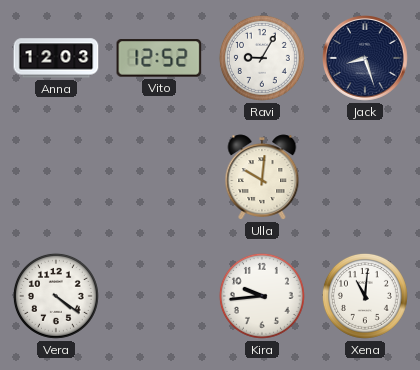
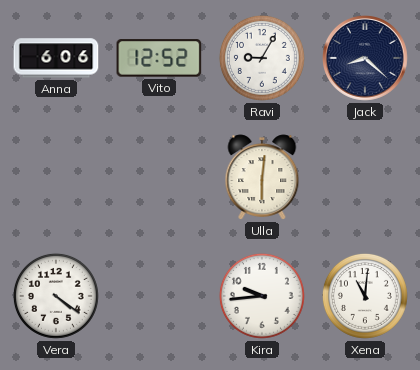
Anna: 12:03 -> 6:06
Jack: 8:27 -> 8:22
Ulla: 10:01 -> 6:01
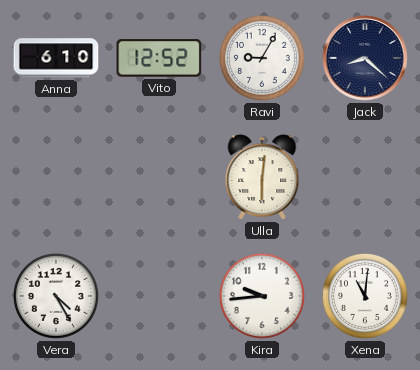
Anna: 6:06 -> 6:10
Vera: 4:21 -> 4:25
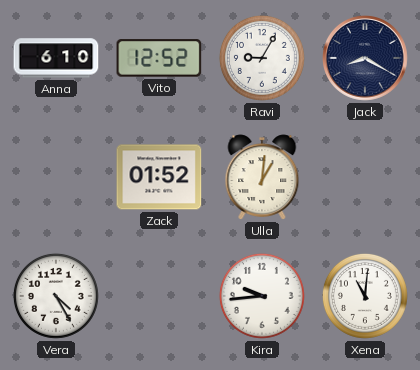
Jack: 8:22 -> 8:20
Zack: none -> 01:52
Ulla: 6:01 -> 1:01
